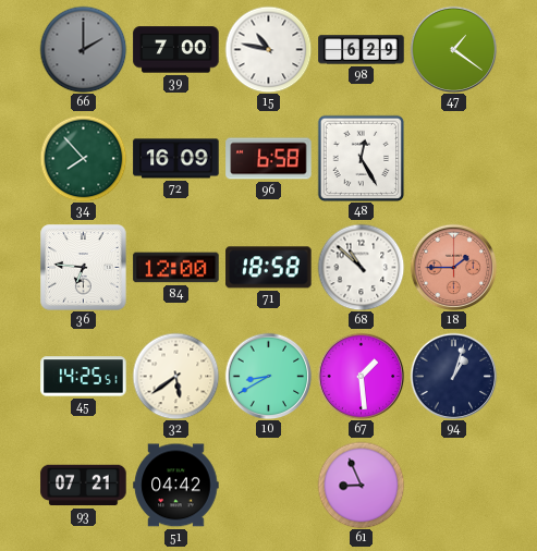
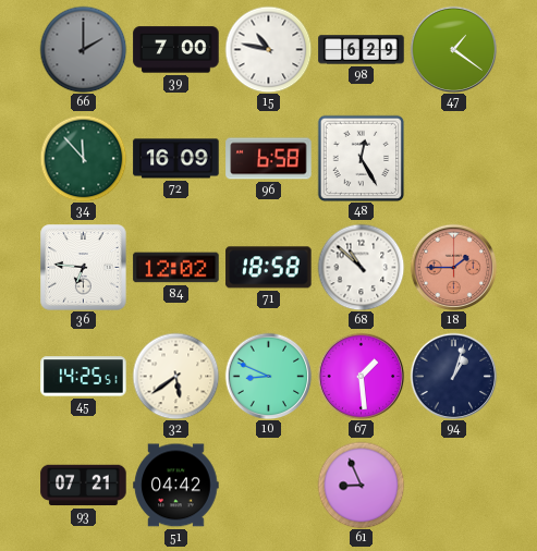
34: 7:53 -> 11:53
84: 12:00 -> 12:02
10: 8:40 -> 8:49
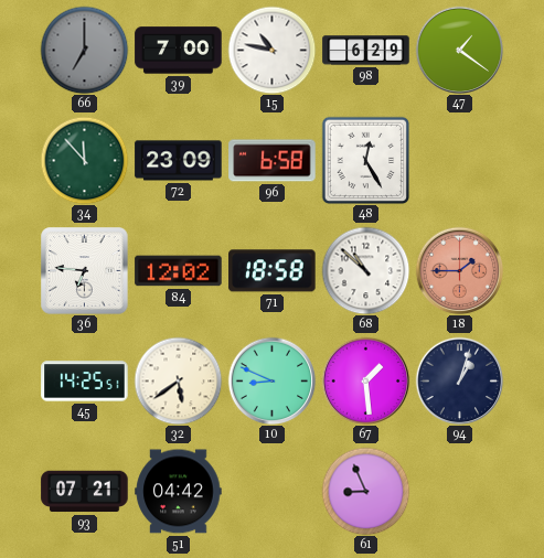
66: 2:00 -> 7:00
72: 16:09 -> 23:09
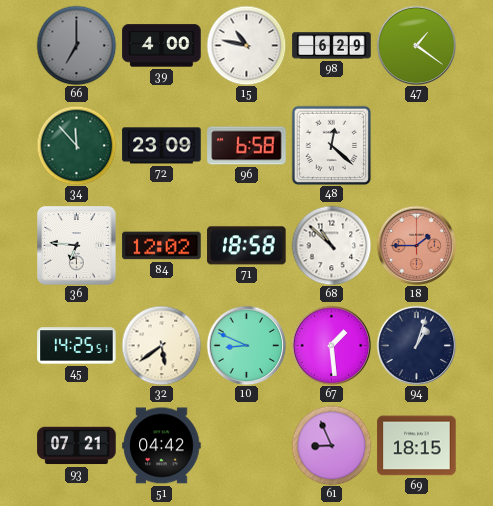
39: 7:00 -> 4:00
48: 12:25 -> 12:22
69: none -> 18:15
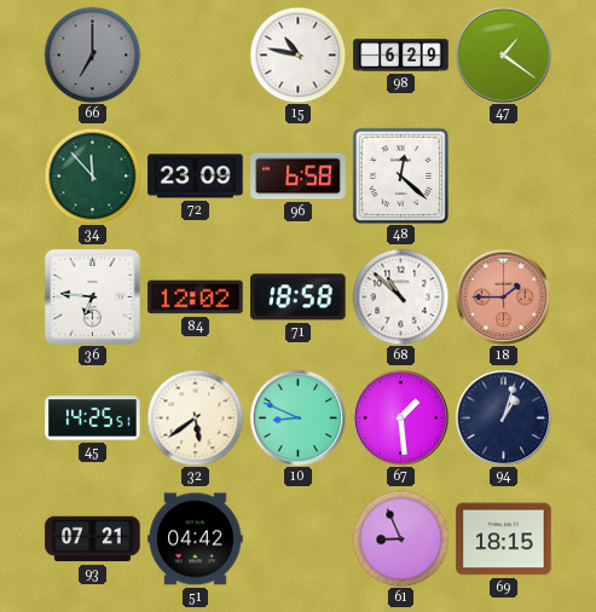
39: 4:00 -> none
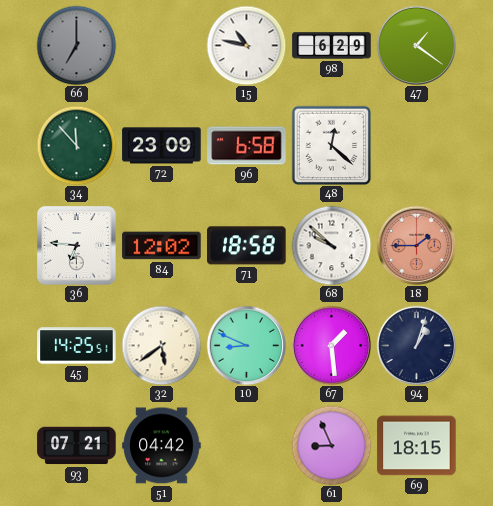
68: 10:52 -> 9:52
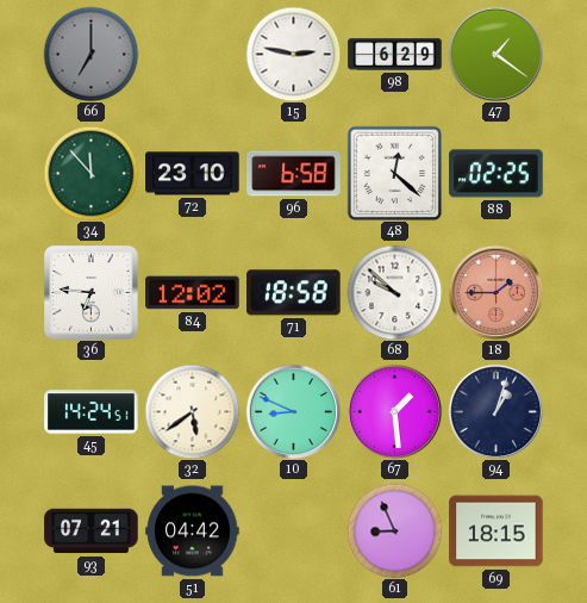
15: 10:47 -> 2:47
72: 23:09 -> 23:10
88: none -> 02:25
45: 14:25 -> 14:24
